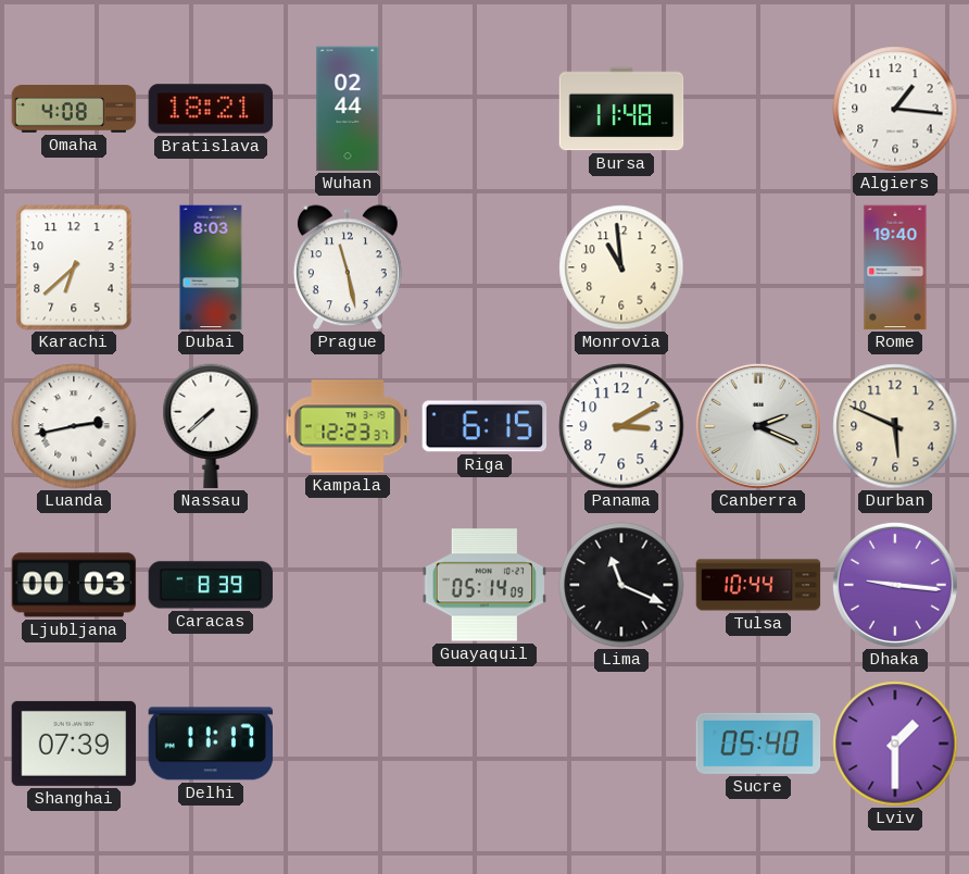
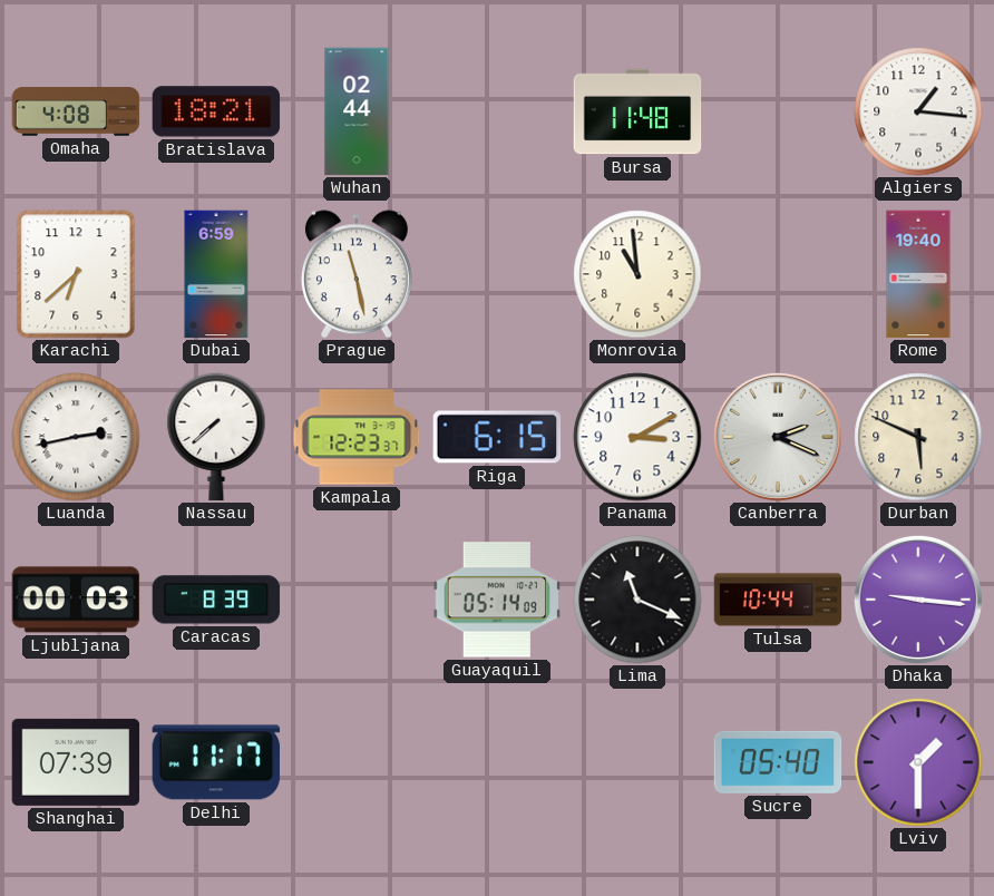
Dubai: 8:03 -> 6:59
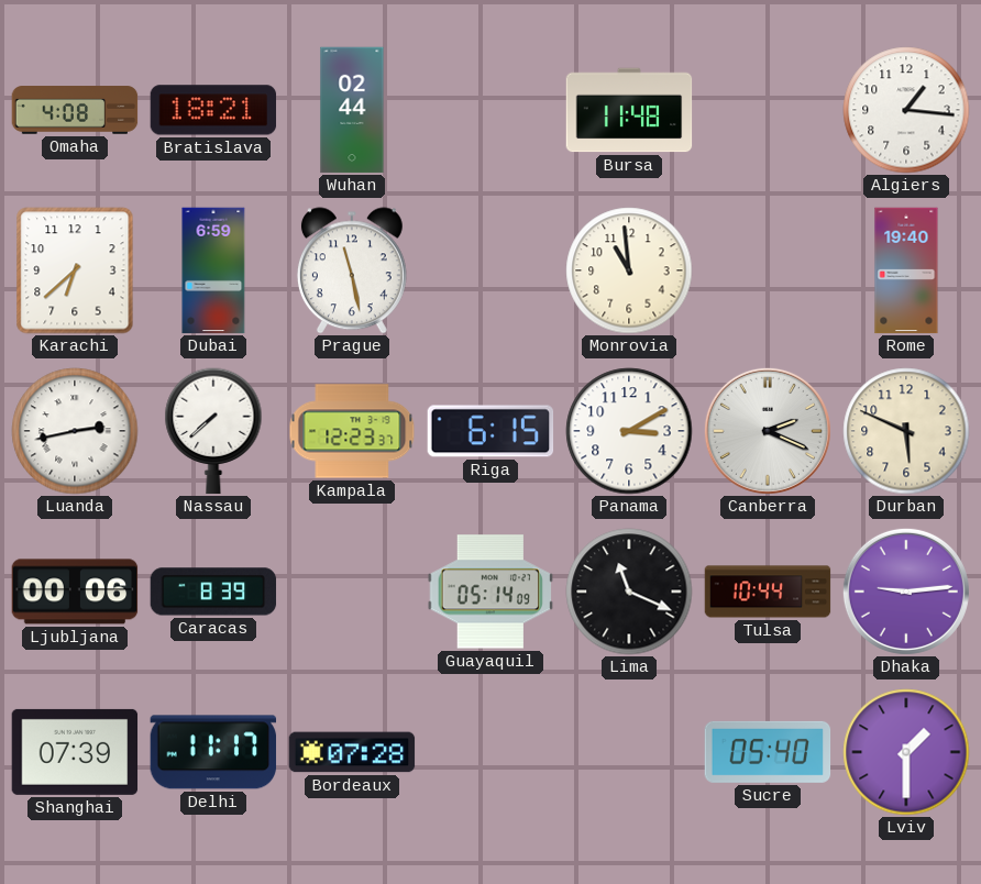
Ljubljana: 00:03 -> 00:06
Dhaka: 9:16 -> 9:14
Bordeaux: none -> 07:28
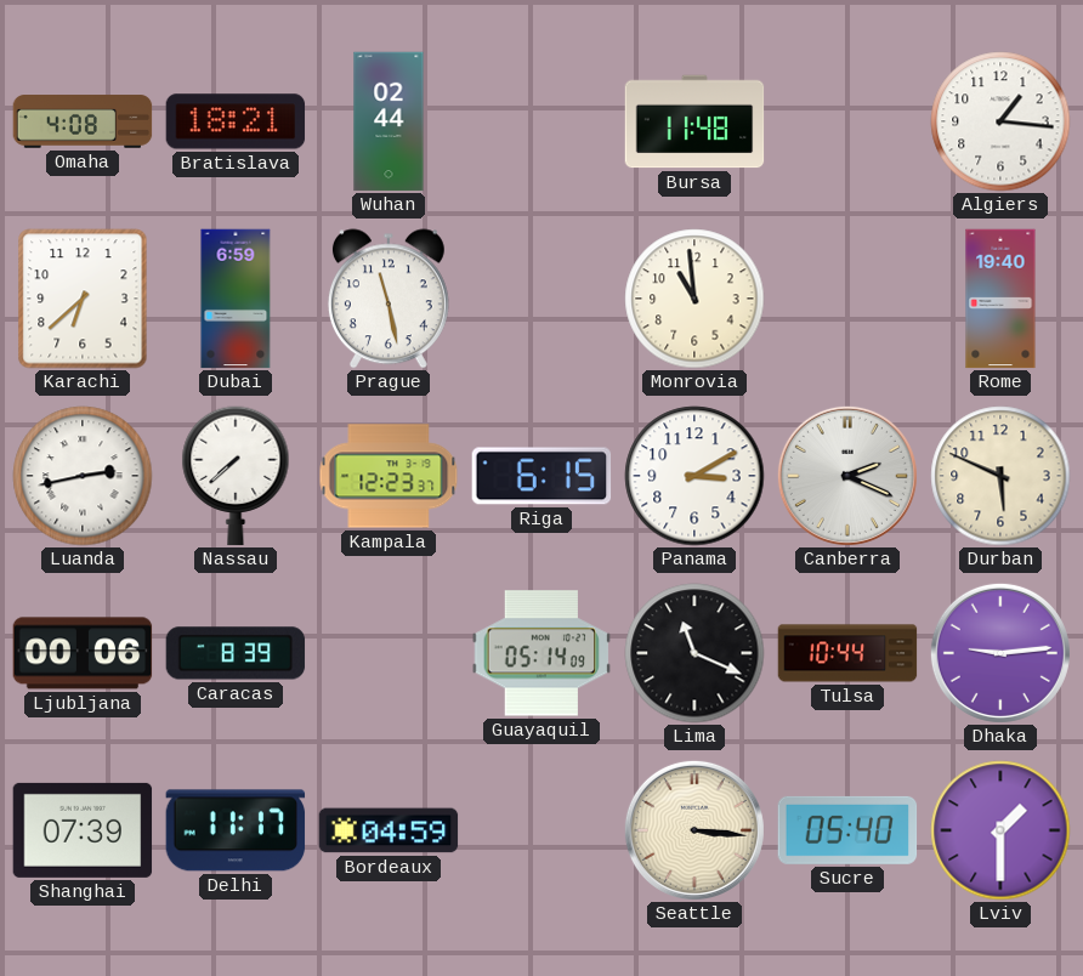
Bordeaux: 07:28 -> 04:59
Seattle: none -> 3:16
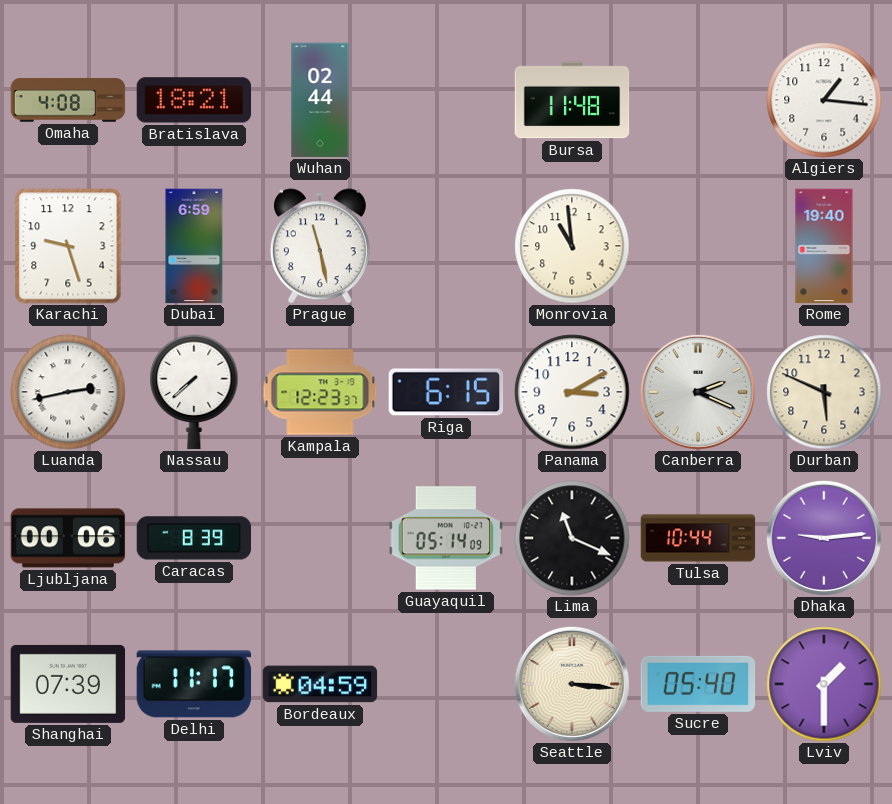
Karachi: 6:38 -> 9:27
